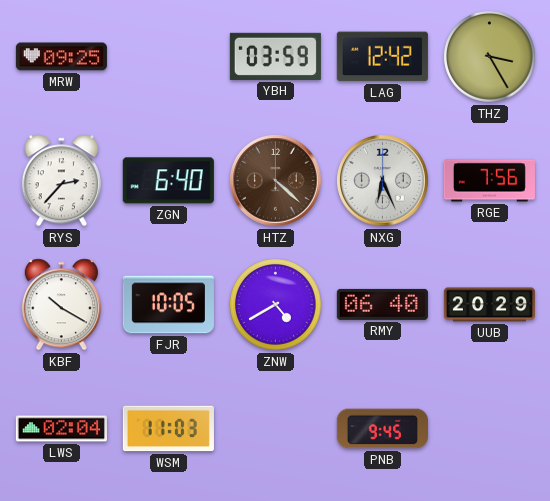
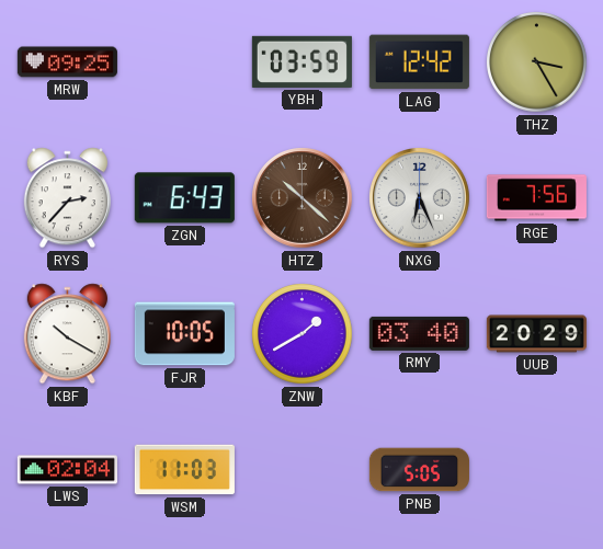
ZGN: 6:40 -> 6:43
HTZ: 4:22 -> 10:22
ZNW: 4:40 -> 1:40
RMY: 06:40 -> 03:40
PNB: 9:45 -> 5:05
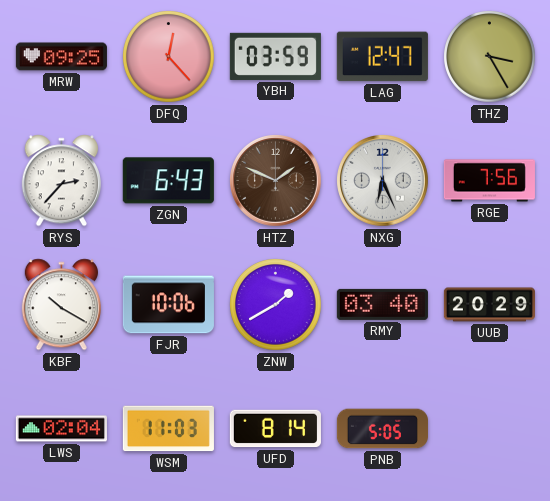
DFQ: none -> 12:23
LAG: 12:42 -> 12:47
HTZ: 10:22 -> 1:49
FJR: 10:05 -> 10:06
UFD: none -> 8:14
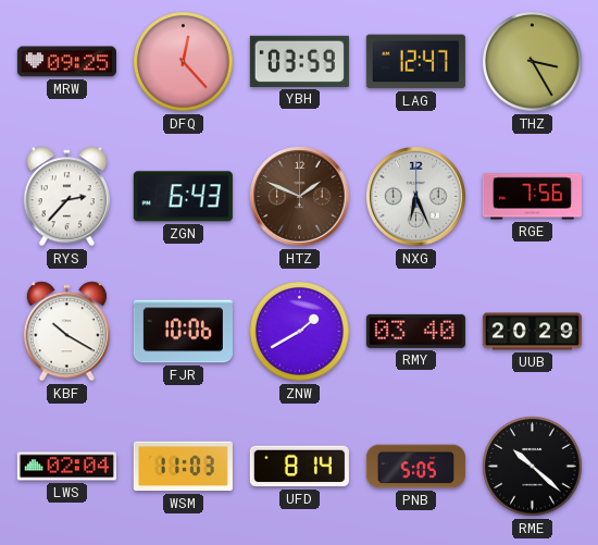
RME: none -> 10:22
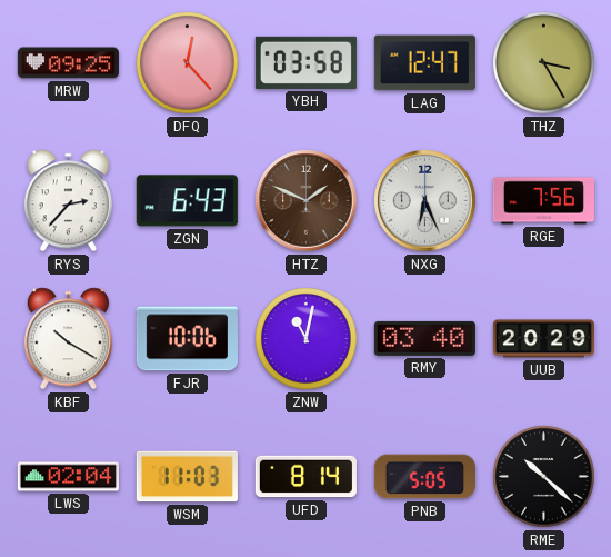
YBH: 03:59 -> 03:58
ZNW: 1:40 -> 11:02
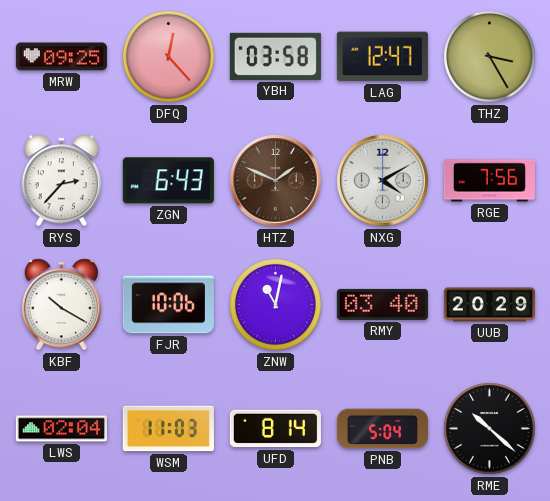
NXG: 6:26 -> 4:10
PNB: 5:05 -> 5:04
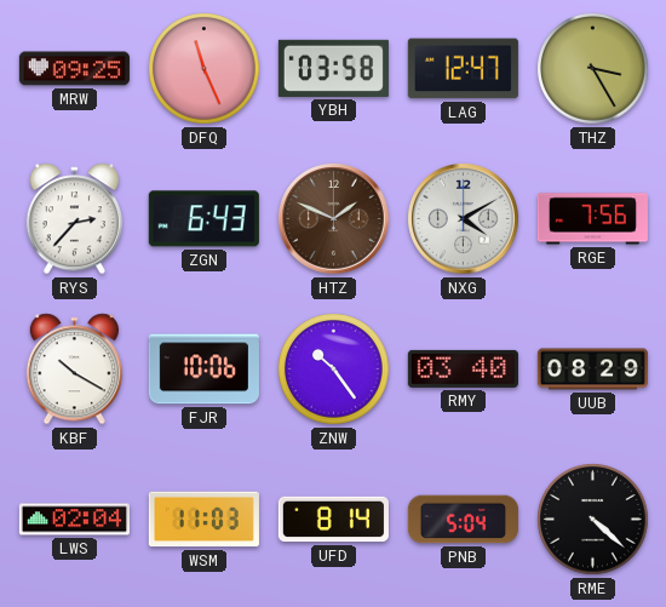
DFQ: 12:23 -> 11:26
ZNW: 11:02 -> 10:24
UUB: 20:29 -> 08:29
RME: 10:22 -> 4:22
